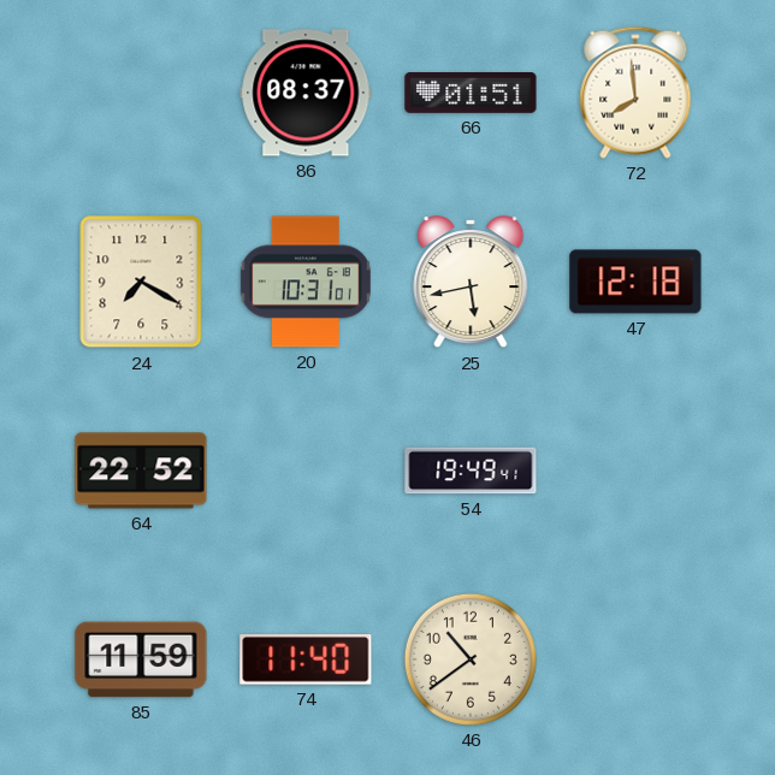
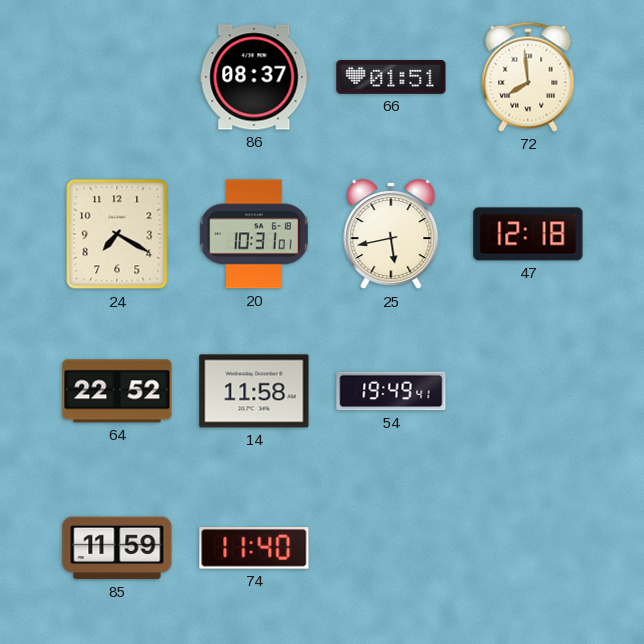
14: none -> 11:58
46: 10:39 -> none
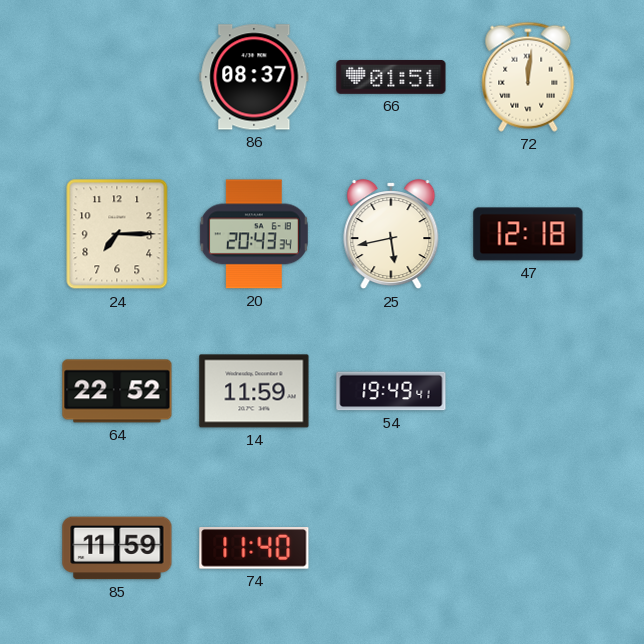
72: 7:59 -> 12:01
24: 7:20 -> 7:15
20: 10:31 -> 20:43
14: 11:58 -> 11:59
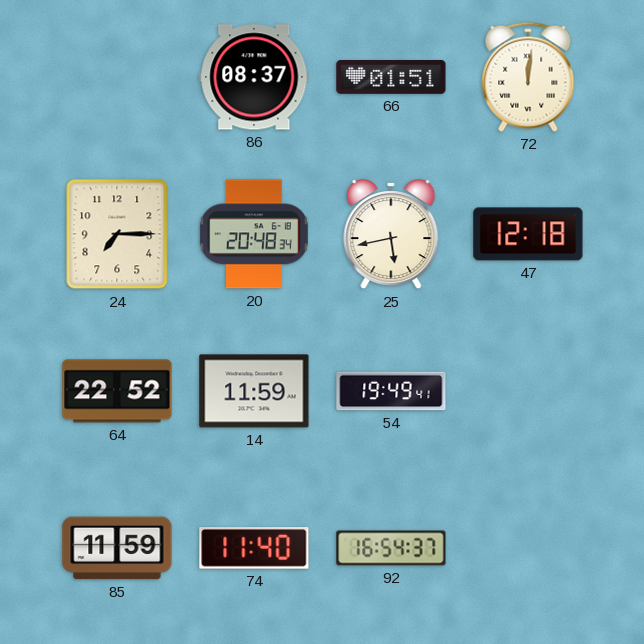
20: 20:43 -> 20:48
92: none -> 16:54
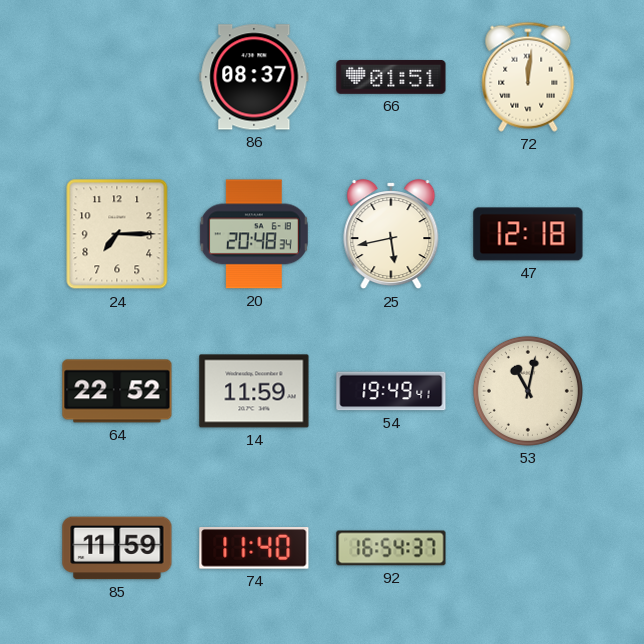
53: none -> 11:02
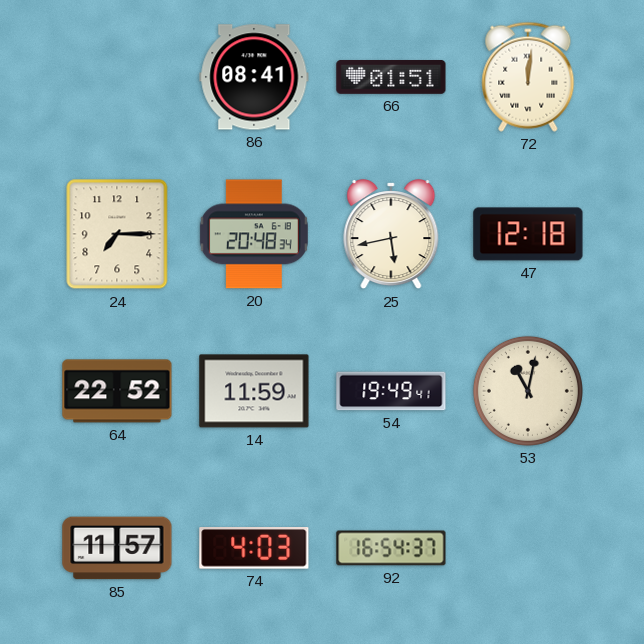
86: 08:37 -> 08:41
85: 11:59 -> 11:57
74: 11:40 -> 4:03
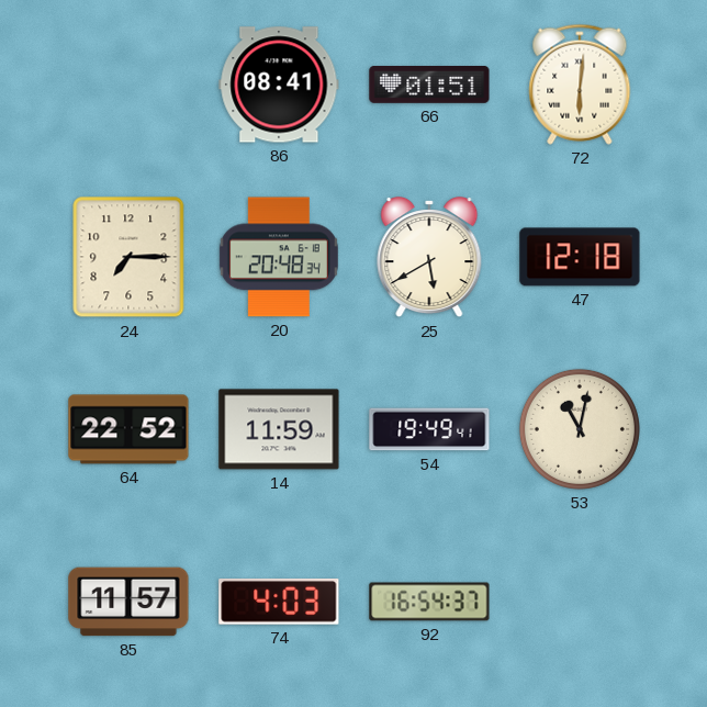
72: 12:01 -> 6:01
25: 5:43 -> 5:40
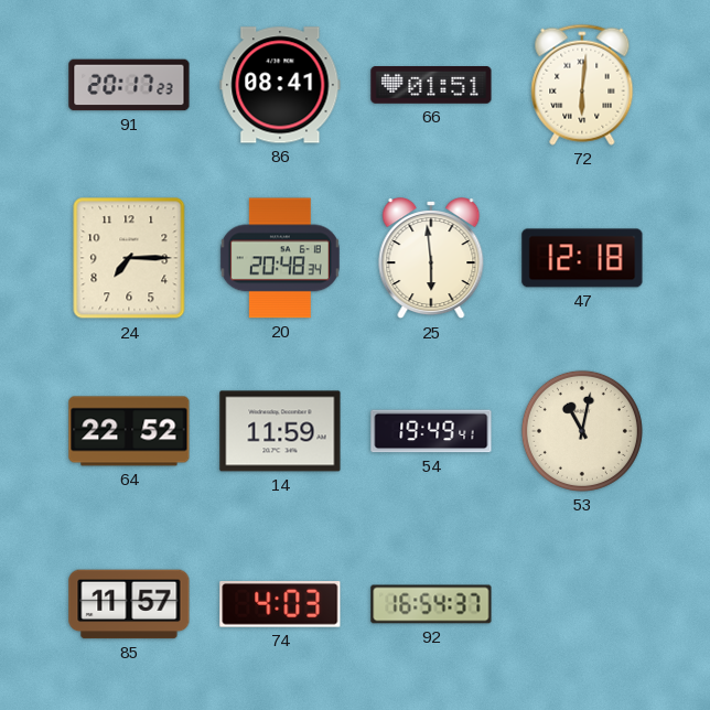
91: none -> 20:17
25: 5:40 -> 5:59
